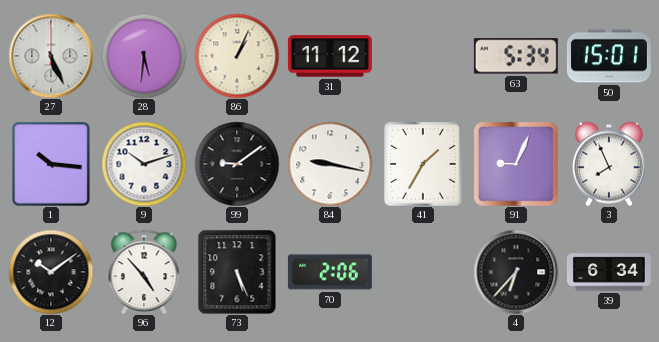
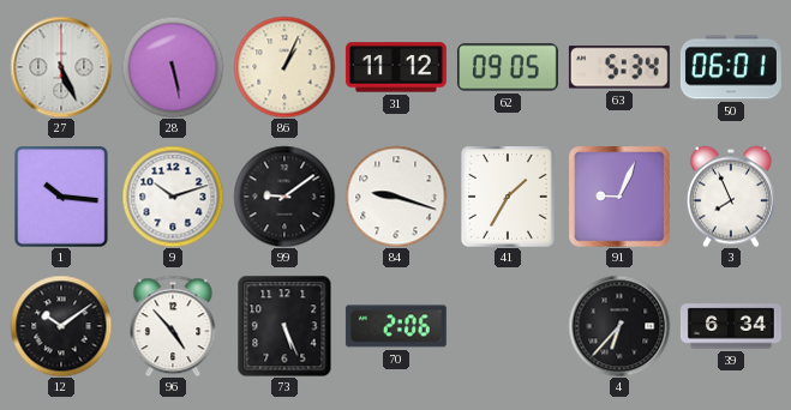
28: 5:31 -> 5:28
62: none -> 09:05
50: 15:01 -> 06:01
84: 9:17 -> 9:18
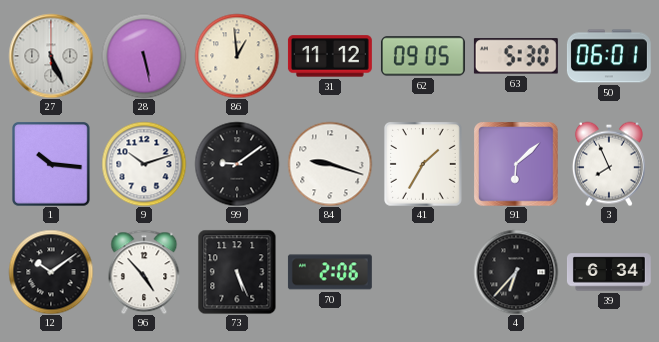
86: 1:04 -> 12:59
63: 5:34 -> 5:30
91: 9:04 -> 6:08
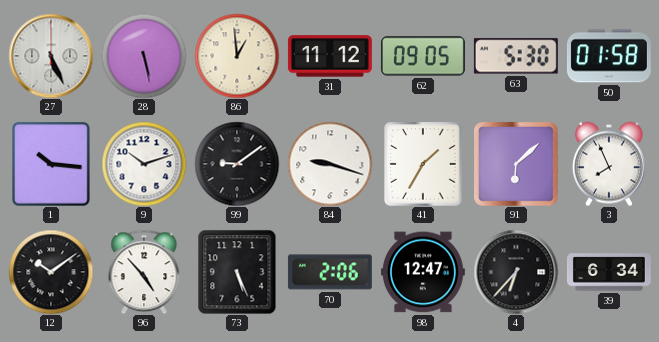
50: 06:01 -> 01:58
98: none -> 12:47
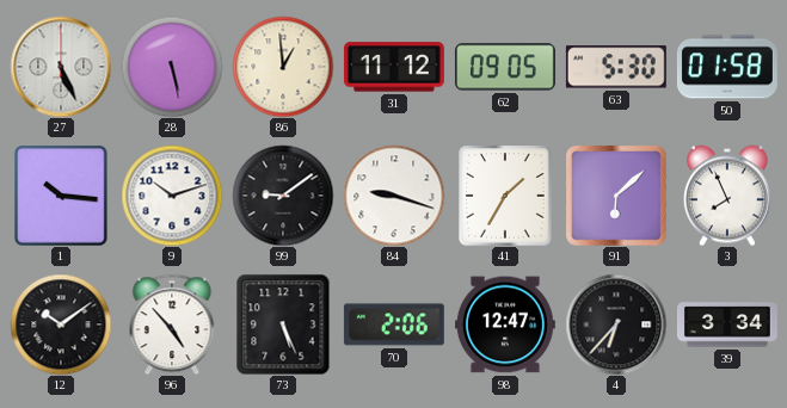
39: 6:34 -> 3:34
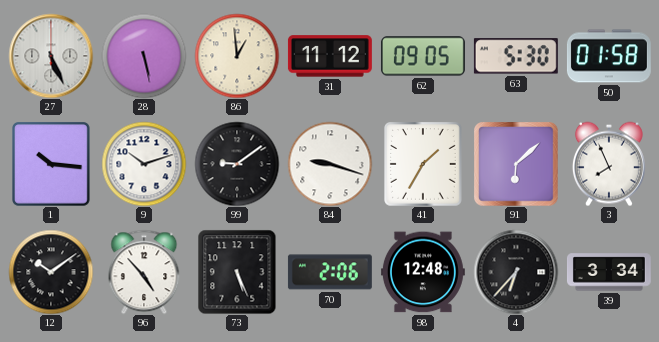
98: 12:47 -> 12:48
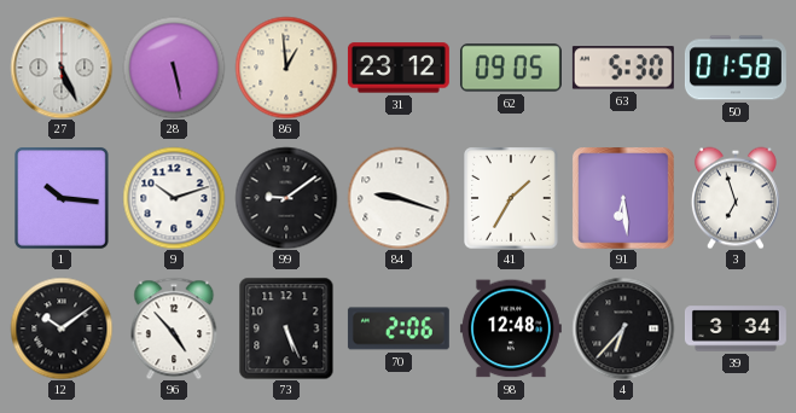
31: 11:12 -> 23:12
91: 6:08 -> 6:29
3: 7:56 -> 6:57
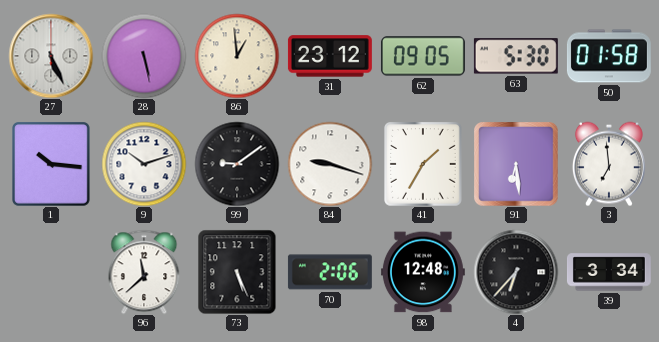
3: 6:57 -> 6:59
12: 10:09 -> none
96: 4:53 -> 11:38
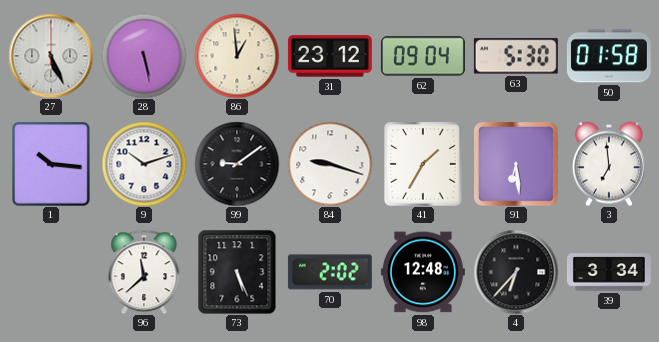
62: 09:05 -> 09:04
70: 2:06 -> 2:02
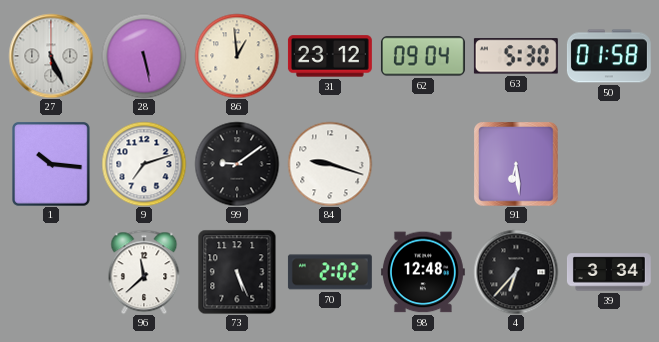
9: 10:12 -> 7:12
41: 1:35 -> none
3: 6:59 -> none
